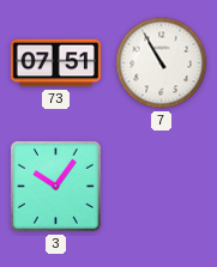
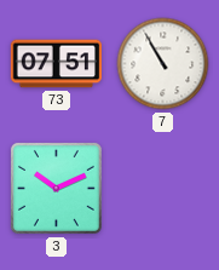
3: 10:06 -> 10:11
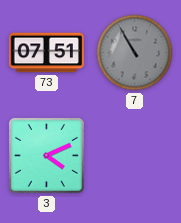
7 dial: white -> grey
3: 10:11 -> 4:11
